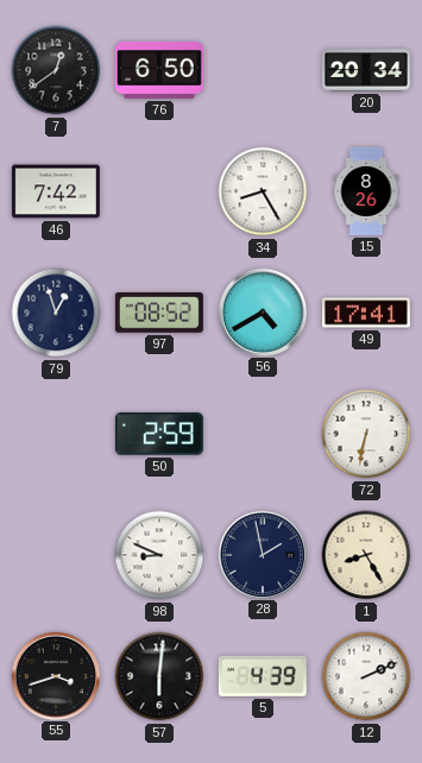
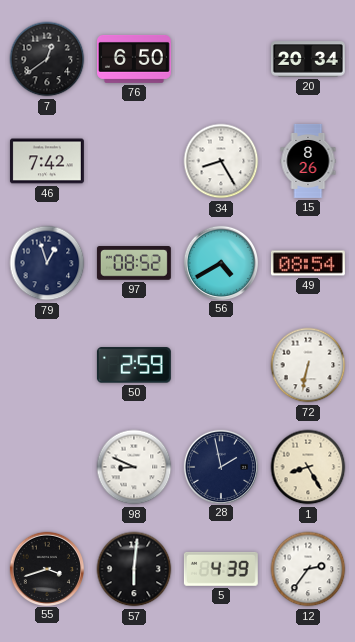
49: 17:41 -> 08:54
12: 2:11 -> 2:36
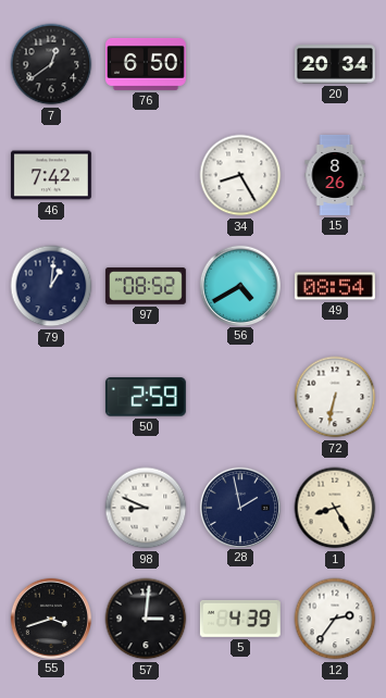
79: 12:57 -> 1:01
57: 6:01 -> 3:01
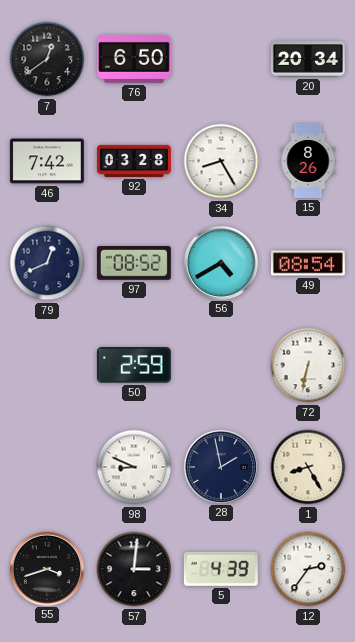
92: none -> 03:28
79: 1:01 -> 12:41
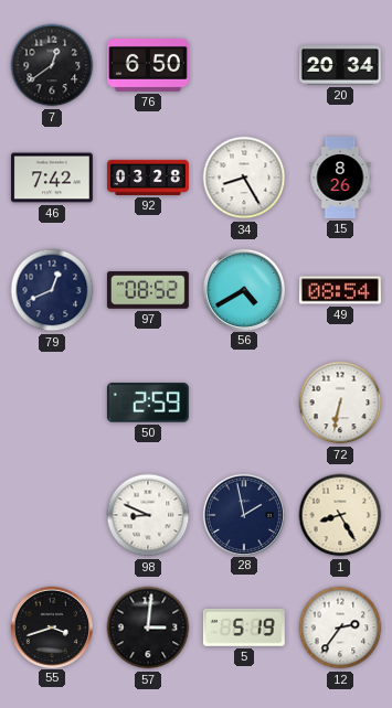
5: 4:39 -> 5:19
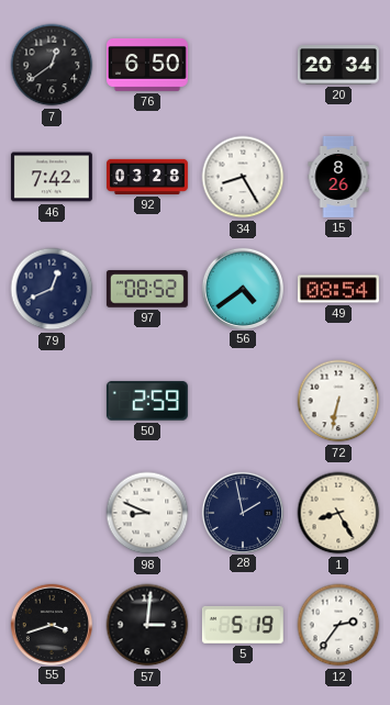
56: 4:40 -> 4:39
